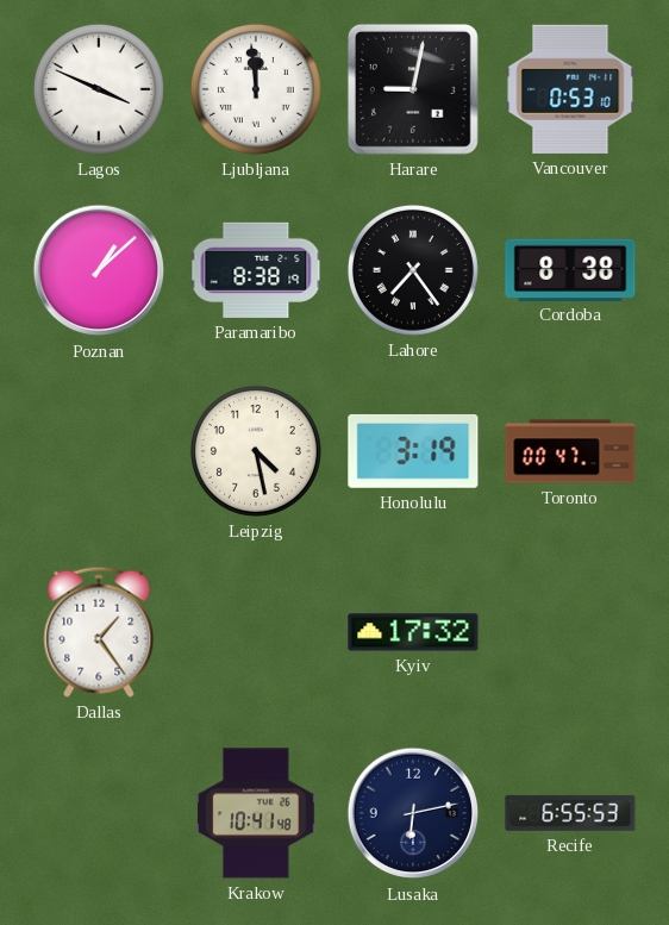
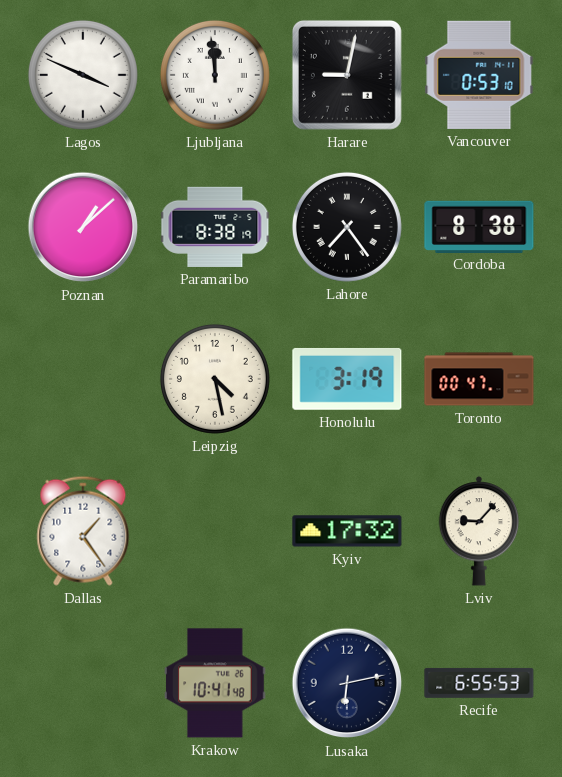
Lviv: none -> 9:07
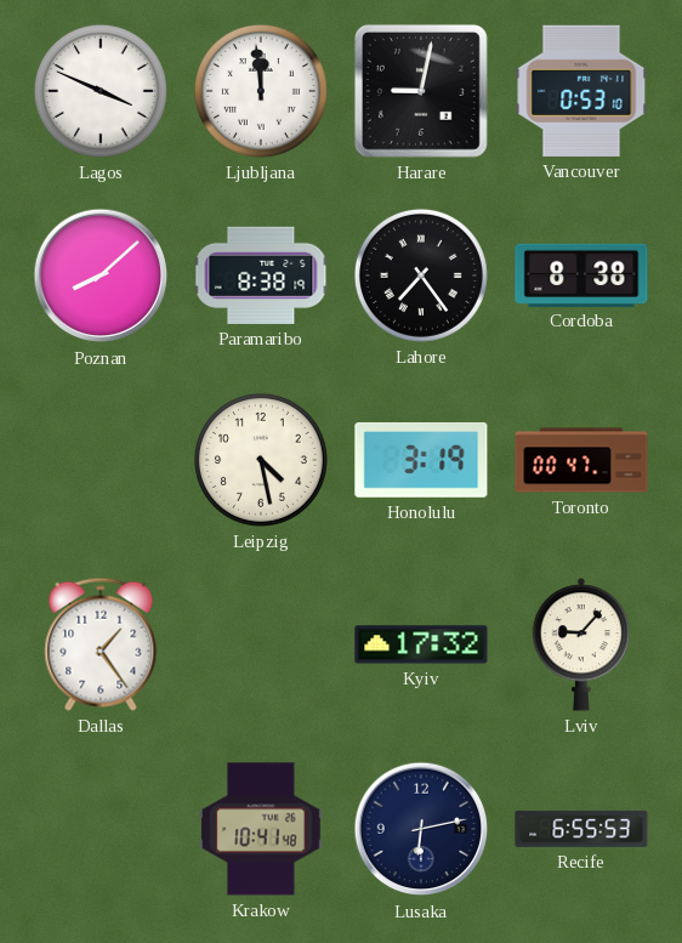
Poznan: 1:08 -> 8:08
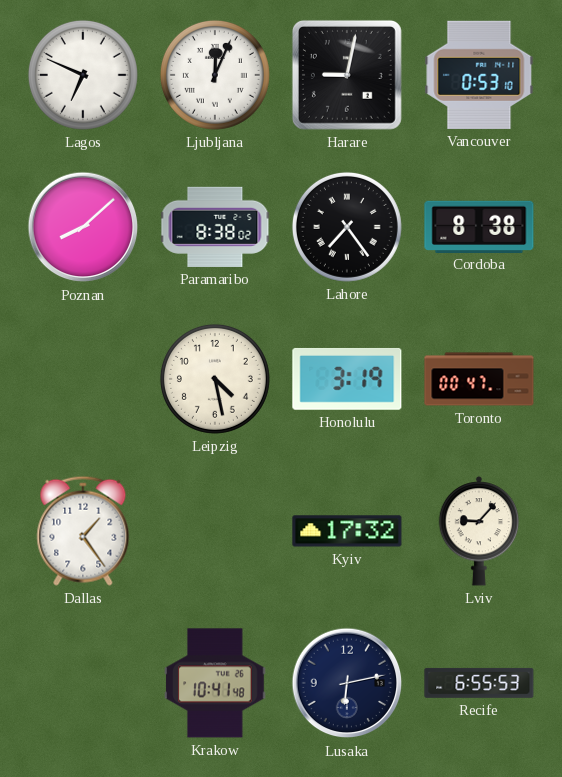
Lagos: 3:49 -> 6:49
Ljubljana: 11:59 -> 12:04
Paramaribo: 8:38:19 -> 8:38:02
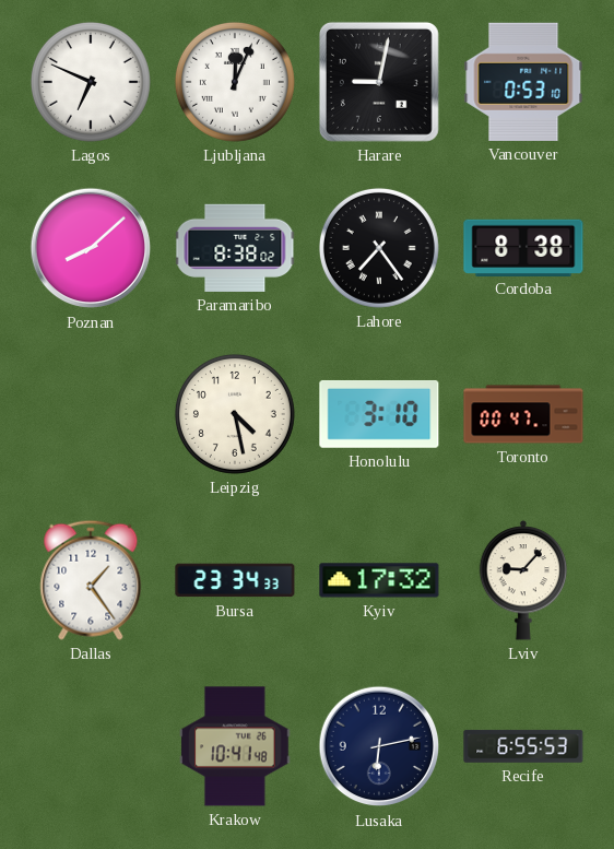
Honolulu: 3:19 -> 3:10
Bursa: none -> 23:34
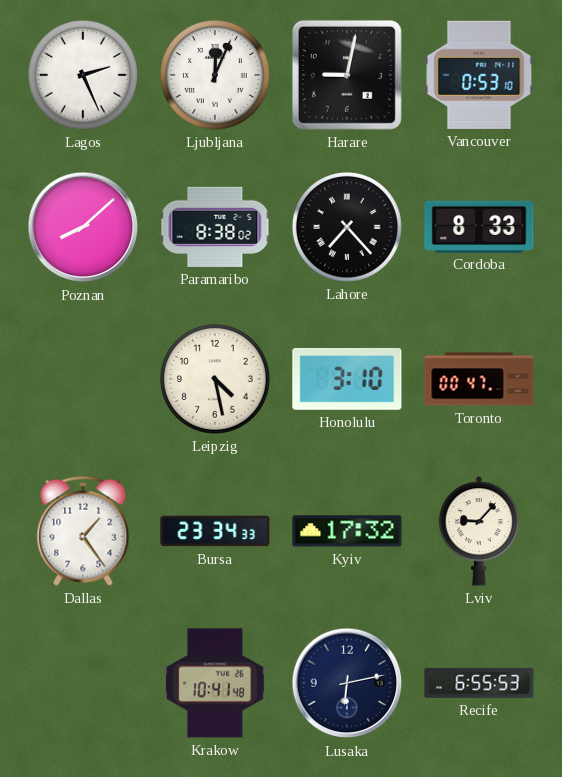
Lagos: 6:49 -> 2:26
Lahore: 7:24 -> 7:23
Cordoba: 8:38 -> 8:33
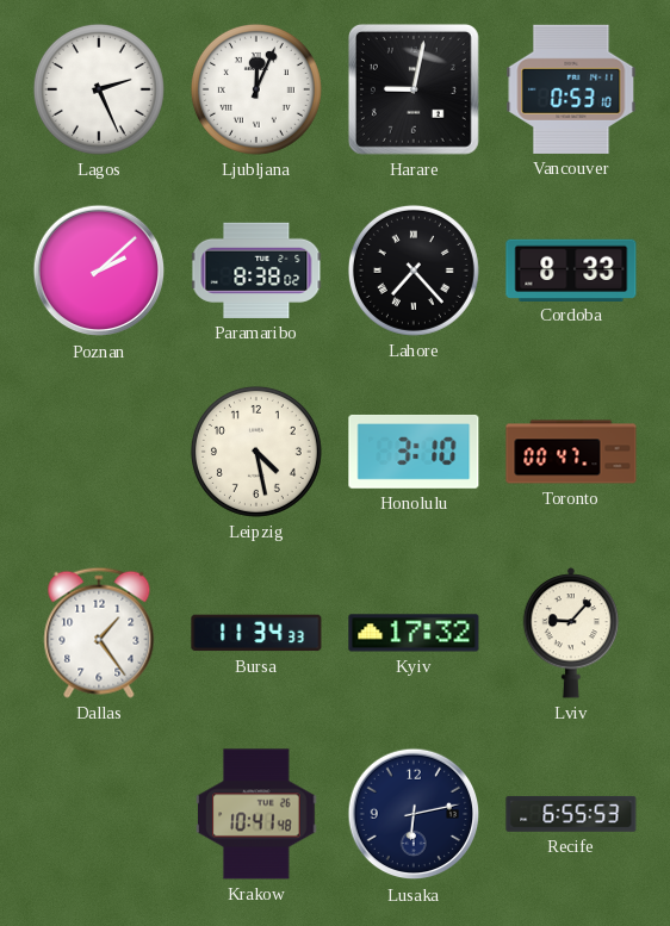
Poznan: 8:08 -> 2:08
Bursa: 23:34 -> 11:34
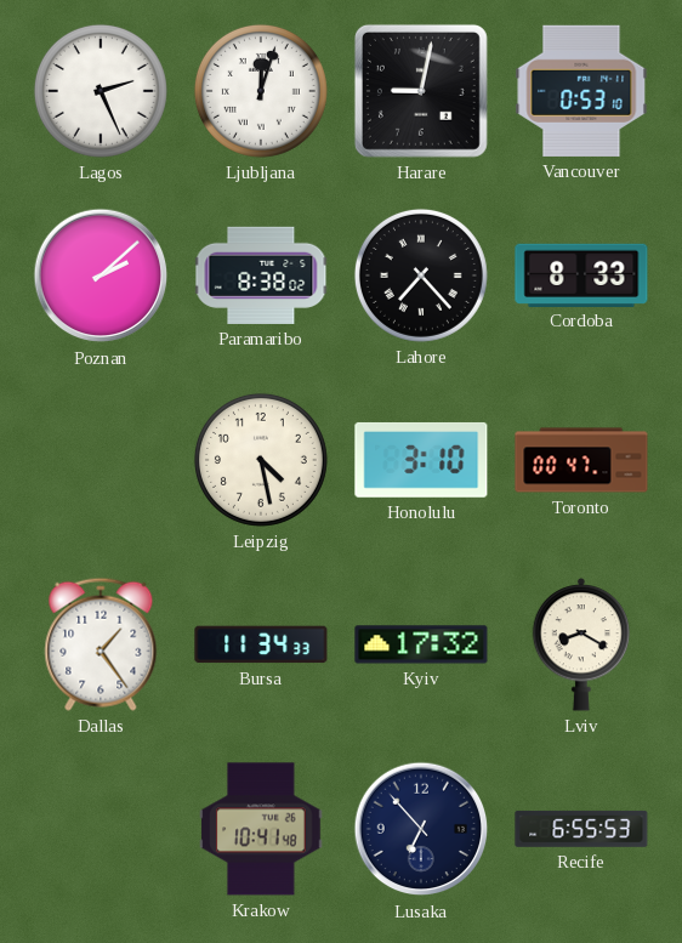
Ljubljana: 12:04 -> 12:03
Lviv: 9:07 -> 8:20
Lusaka: 6:13 -> 6:53
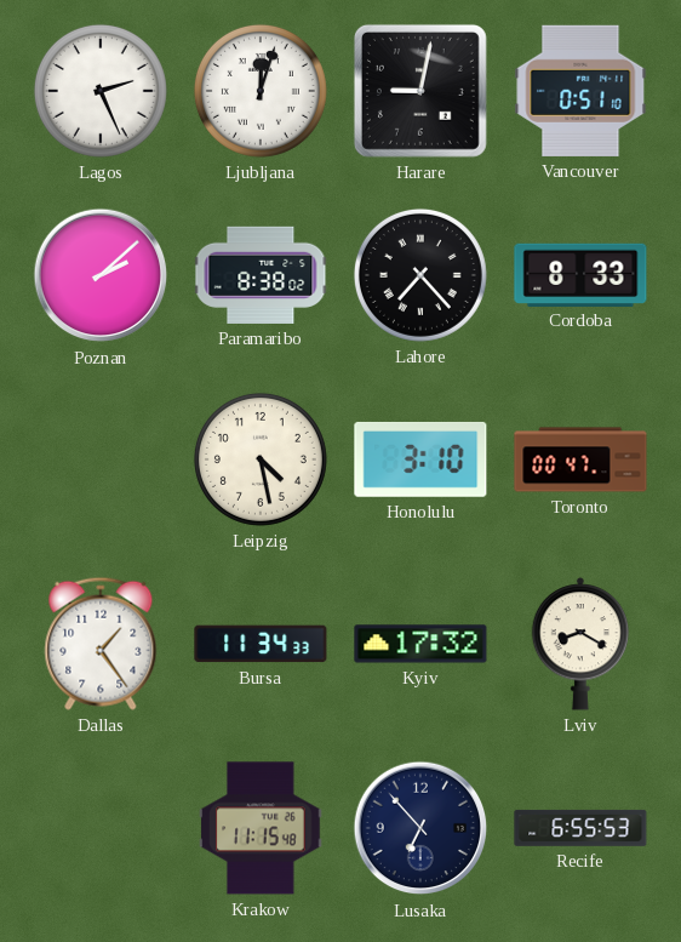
Vancouver: 0:53 -> 0:51
Krakow: 10:41 -> 11:15
